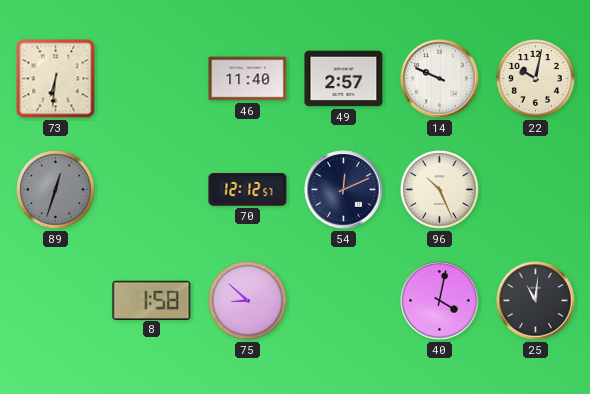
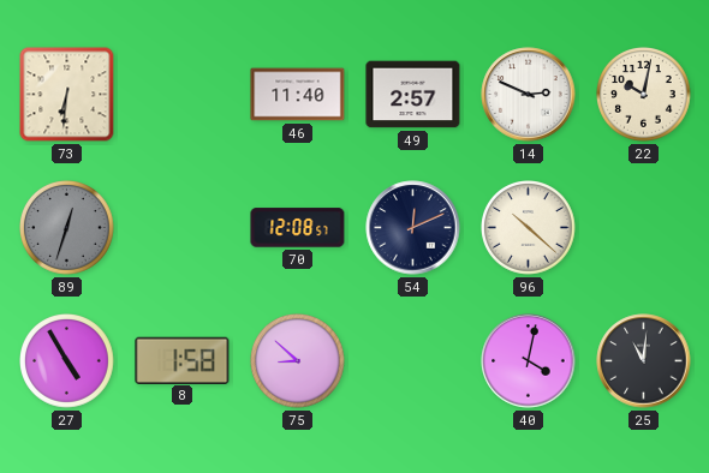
14: 9:49 -> 2:49
70: 12:12 -> 12:08
96: 10:26 -> 10:22
27: none -> 4:55
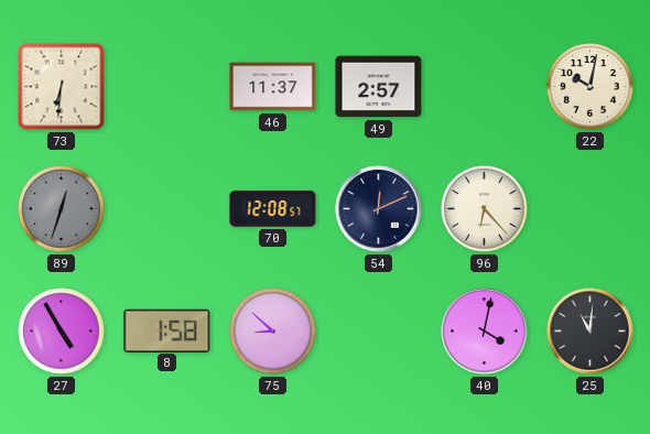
46: 11:40 -> 11:37
14: 2:49 -> none
96: 10:22 -> 6:23
